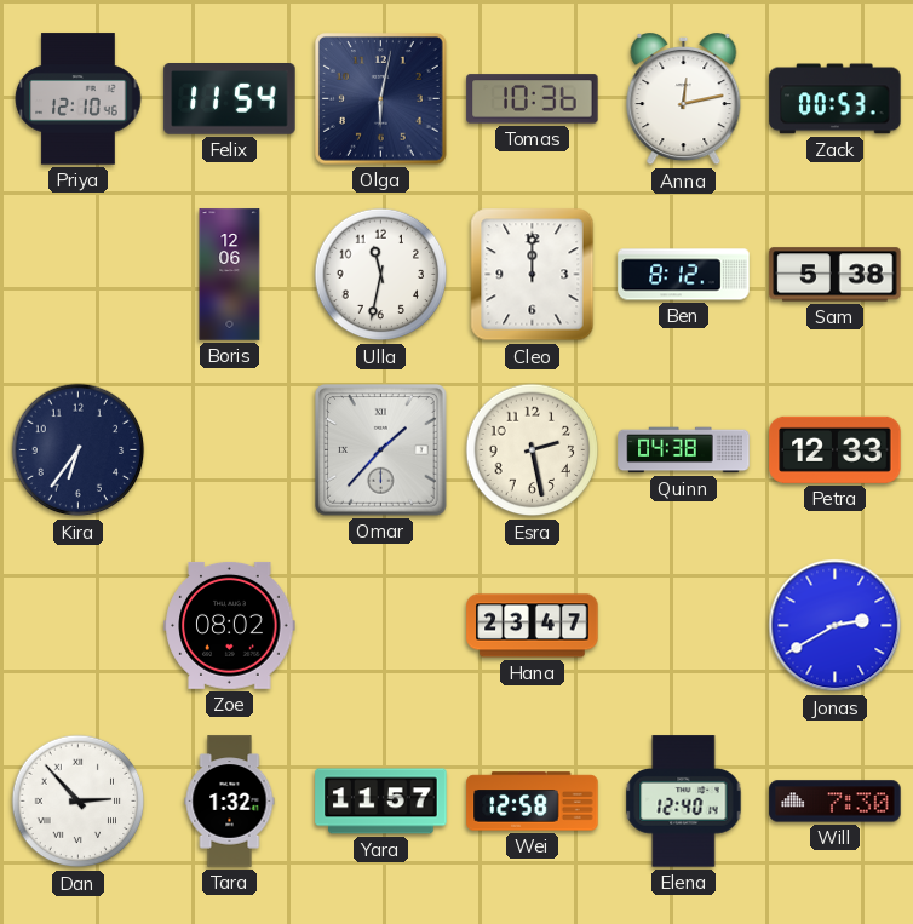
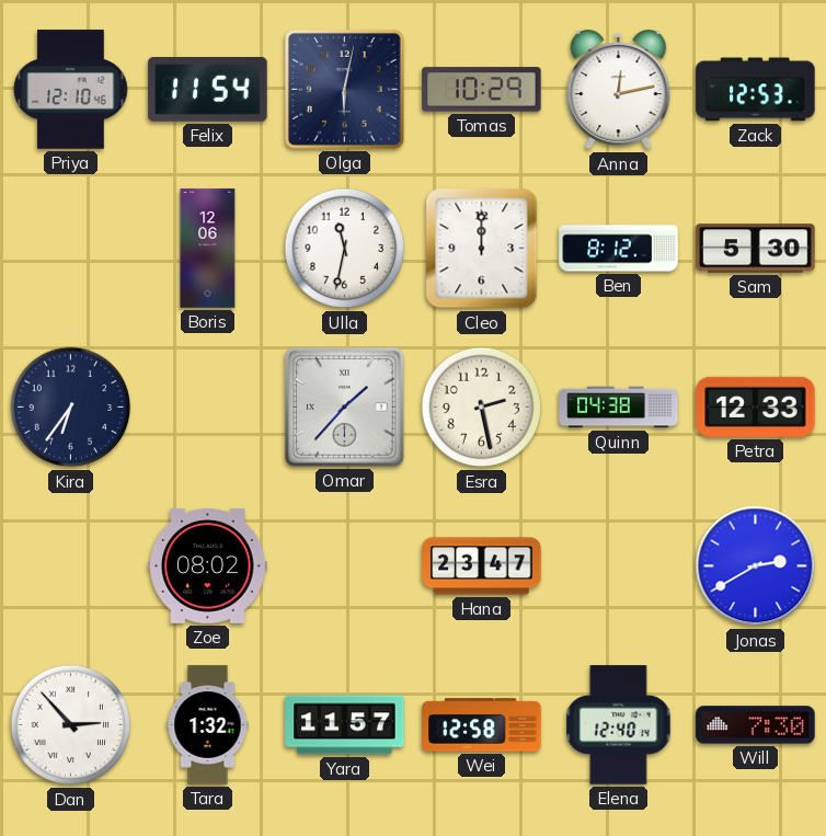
Tomas: 10:36 -> 10:29
Zack: 00:53 -> 12:53
Sam: 5:38 -> 5:30
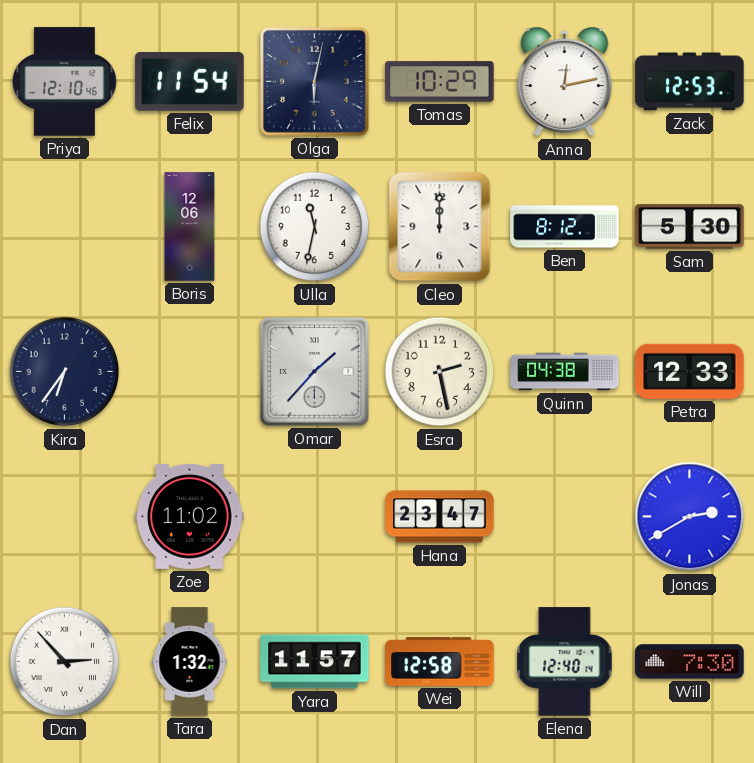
Zoe: 08:02 -> 11:02
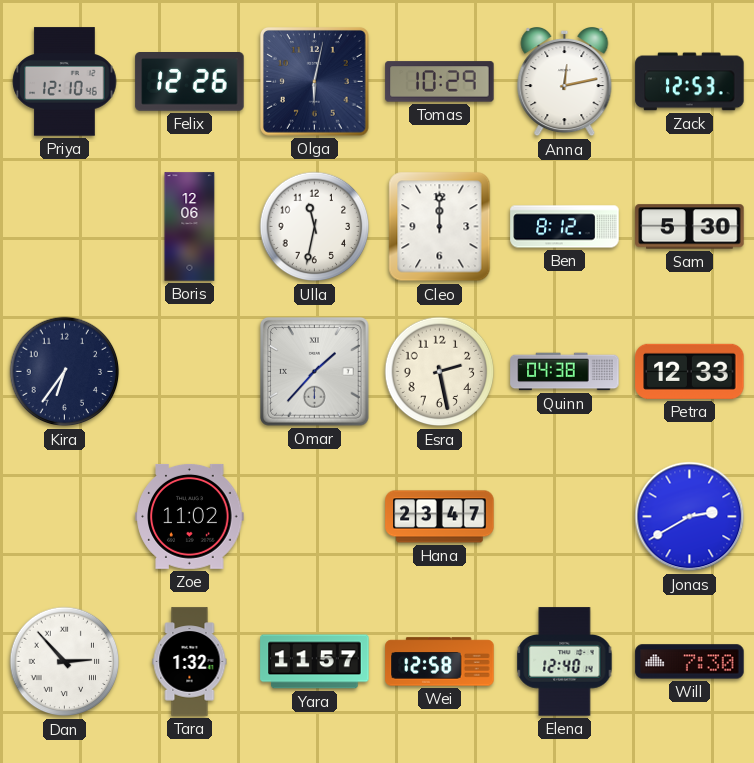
Felix: 11:54 -> 12:26
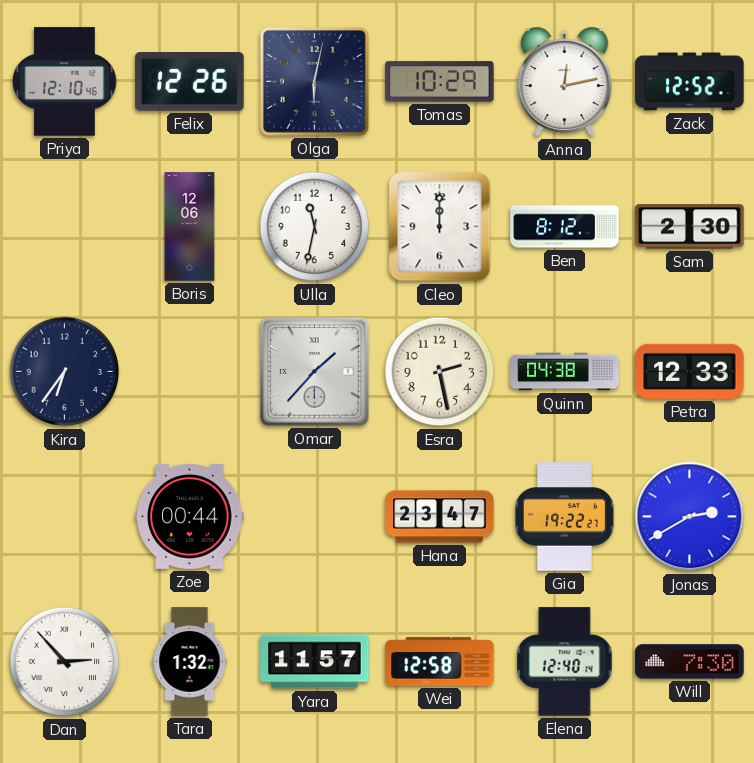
Zack: 12:53 -> 12:52
Sam: 5:30 -> 2:30
Zoe: 11:02 -> 00:44
Gia: none -> 19:22
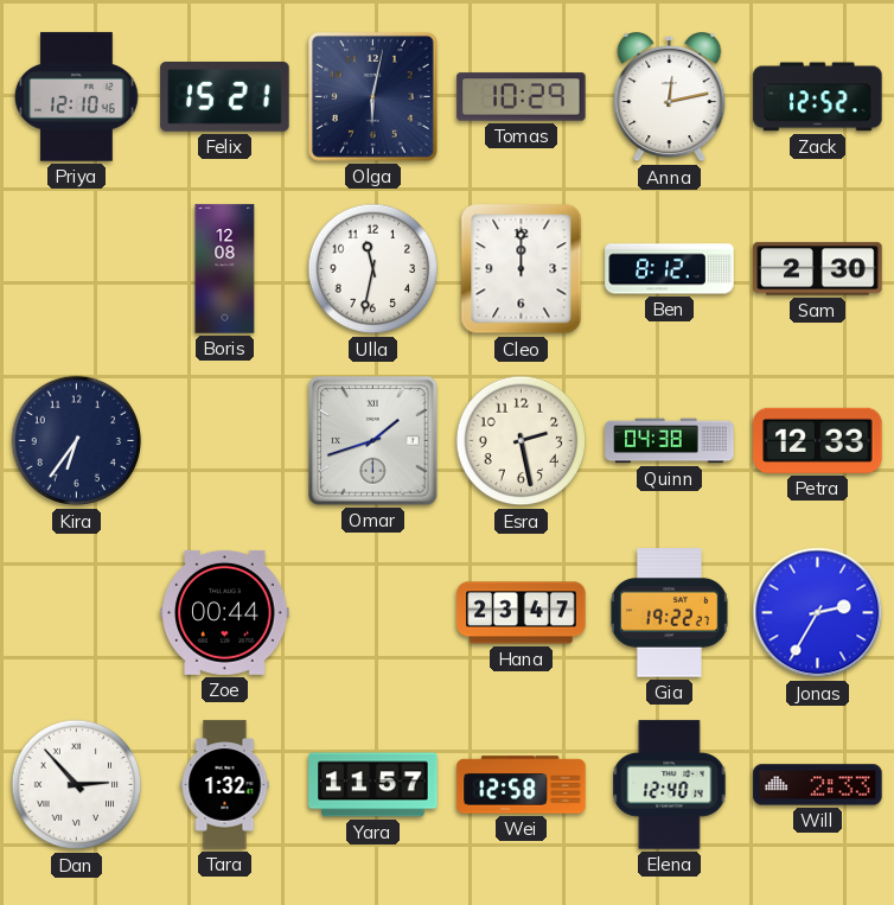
Felix: 12:26 -> 15:21
Boris: 12:06 -> 12:08
Omar: 1:37 -> 1:42
Jonas: 2:40 -> 2:35
Will: 7:30 -> 2:33
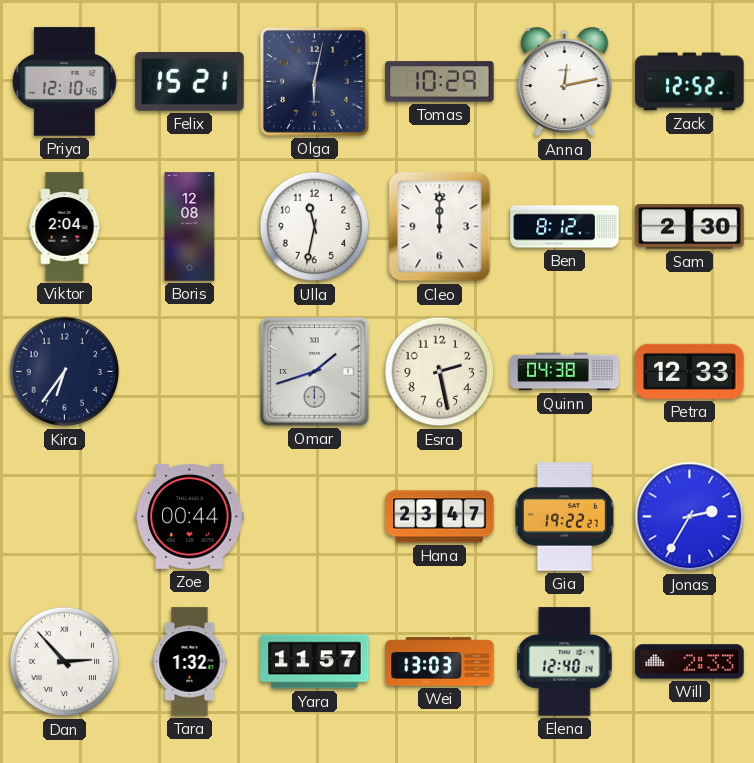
Viktor: none -> 2:04
Wei: 12:58 -> 13:03
